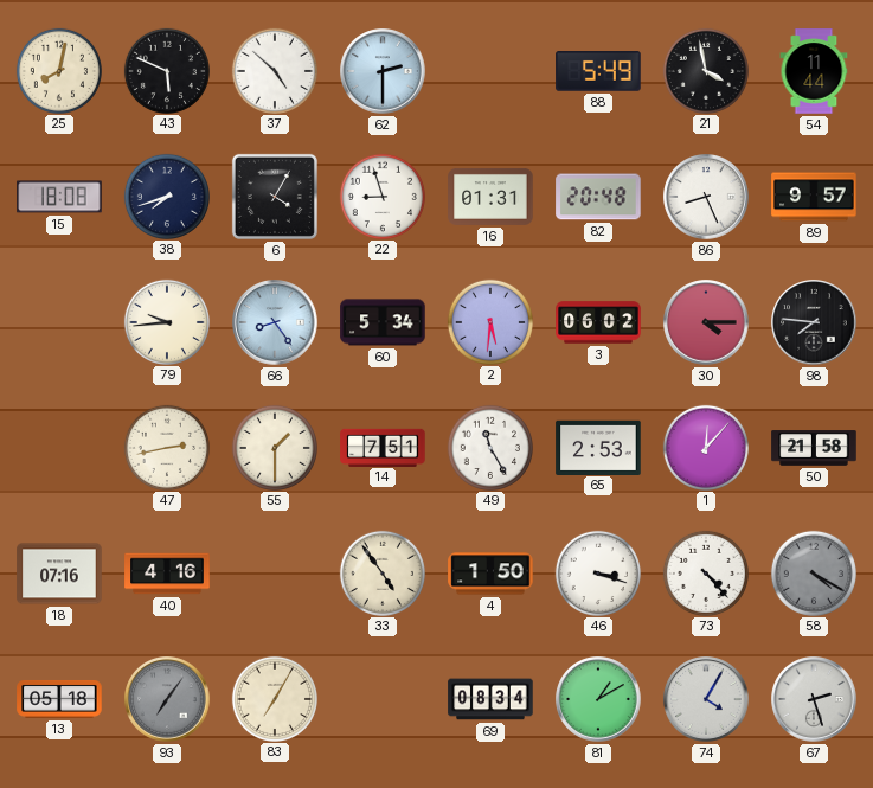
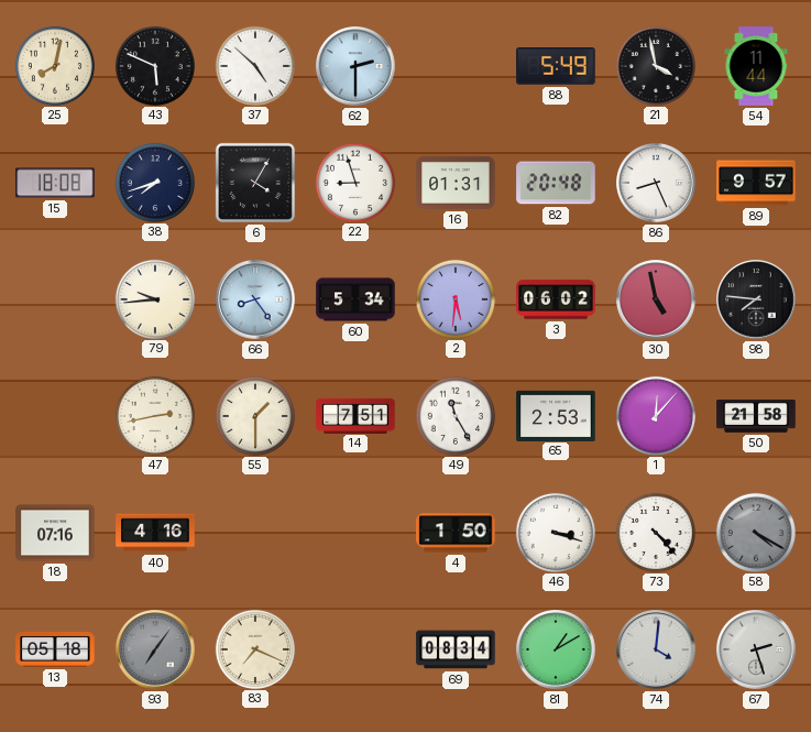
30: 4:15 -> 4:58
33: 4:54 -> none
83: 7:05 -> 7:19
74: 4:05 -> 4:01
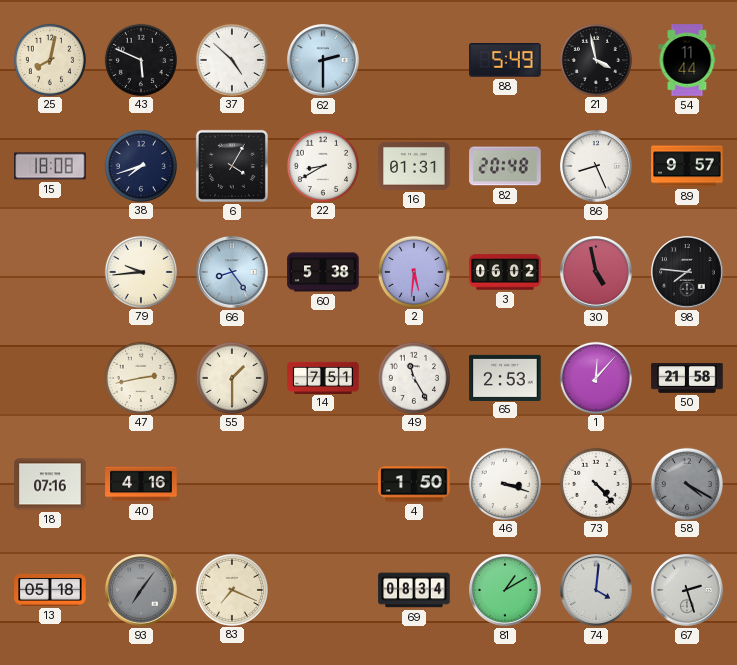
22: 8:57 -> 8:40
60: 5:34 -> 5:38
